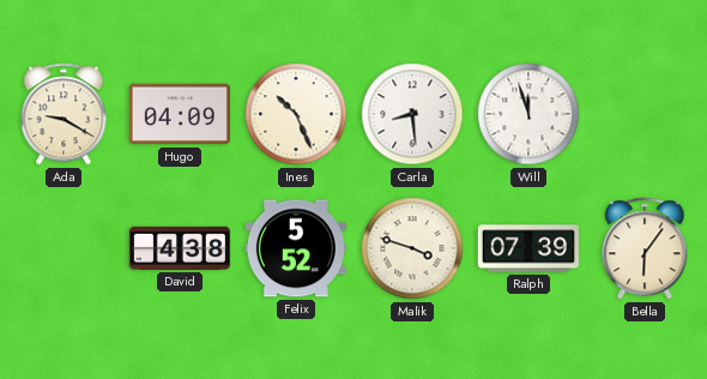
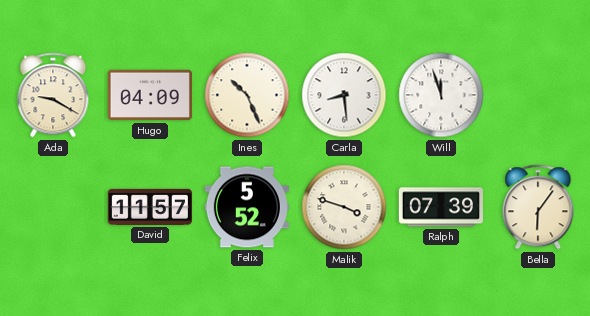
David: 4:38 -> 11:57
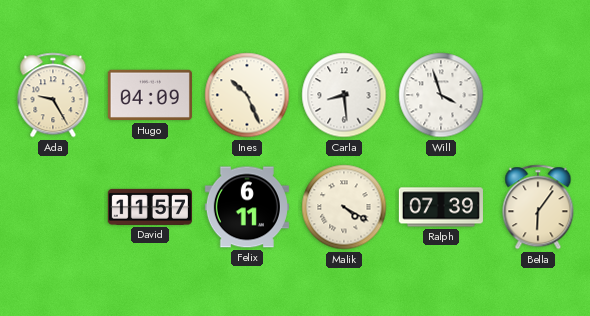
Ada: 9:20 -> 9:25
Will: 11:57 -> 3:57
Felix: 5:52 -> 6:11
Malik: 3:48 -> 4:20
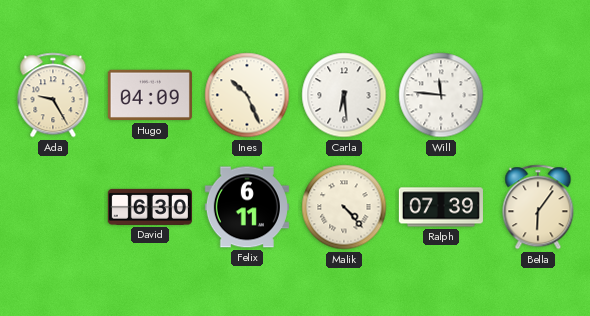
Carla: 8:29 -> 6:29
Will: 3:57 -> 11:46
David: 11:57 -> 6:30
Malik: 4:20 -> 4:23
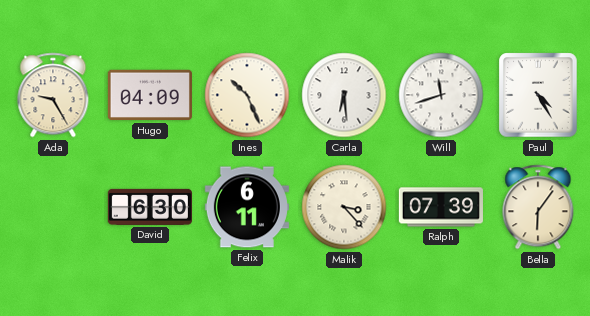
Will: 11:46 -> 11:42
Paul: none -> 4:25
Malik: 4:23 -> 3:23
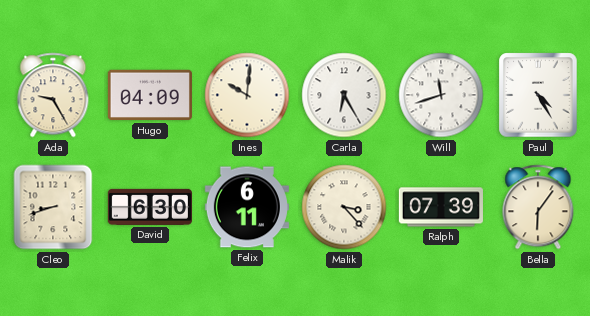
Ines: 10:26 -> 10:01
Carla: 6:29 -> 6:25
Cleo: none -> 8:42
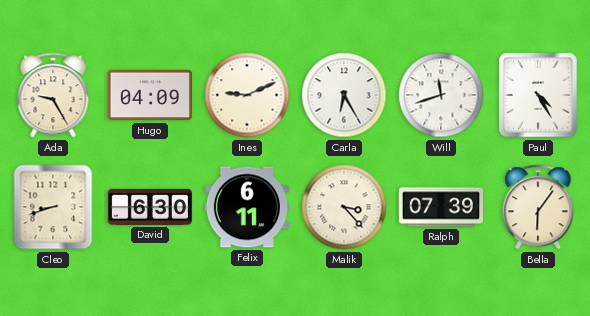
Ines: 10:01 -> 9:11
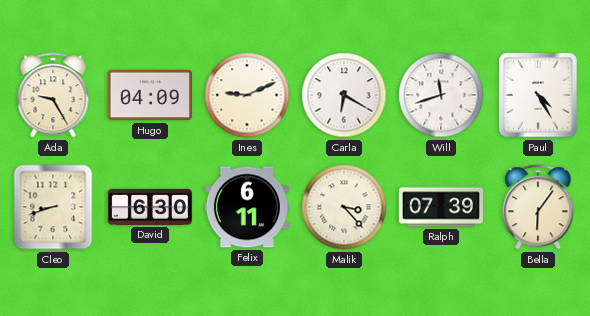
Carla: 6:25 -> 6:20
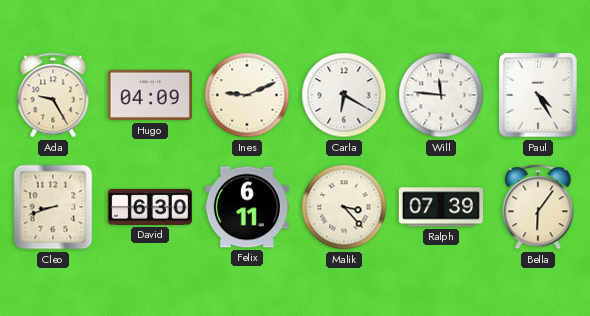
Will: 11:42 -> 11:46
